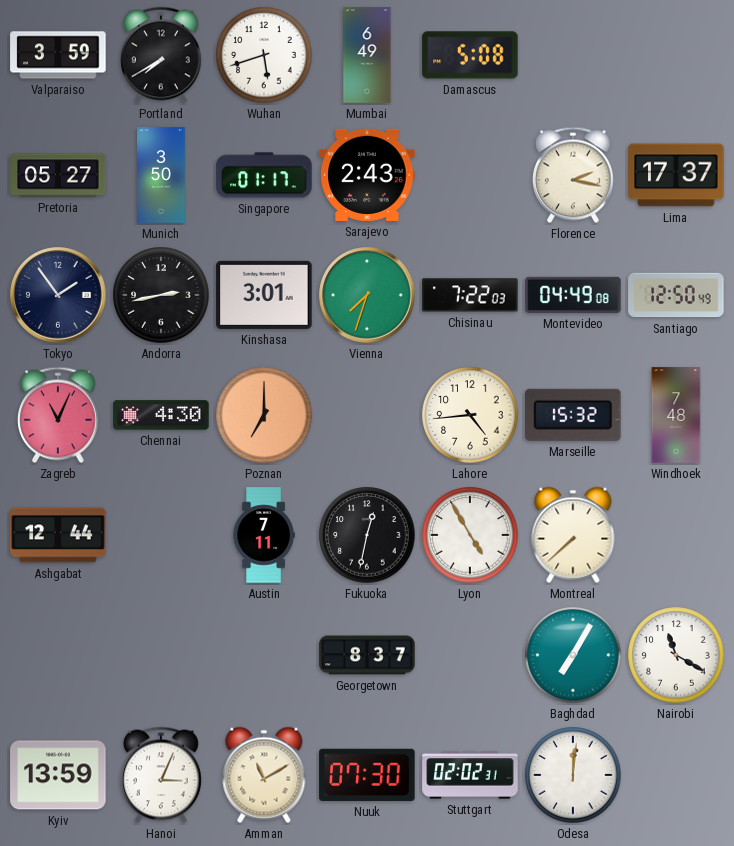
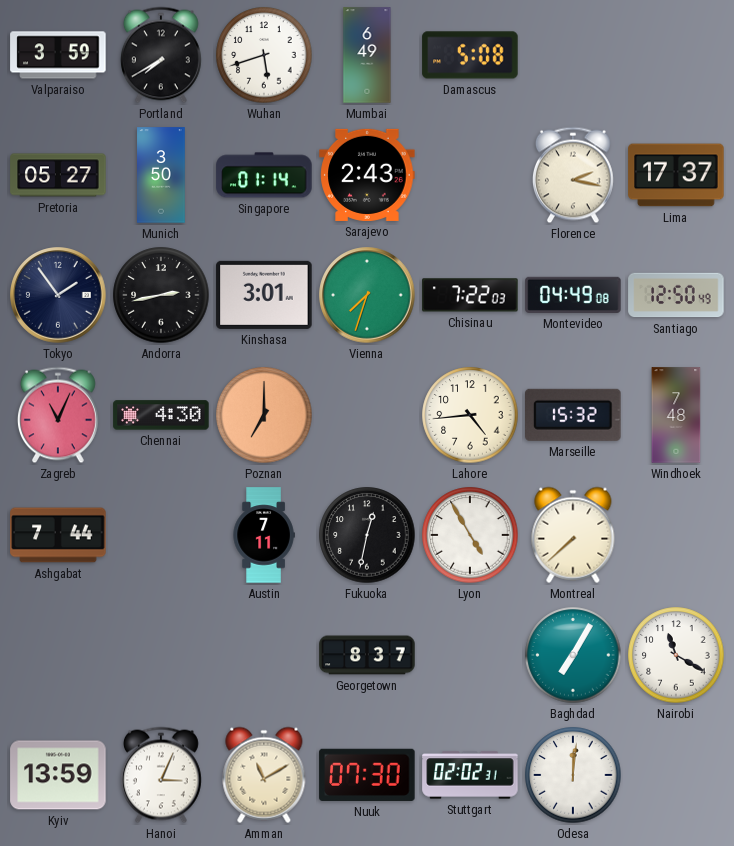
Singapore: 01:17 -> 01:14
Ashgabat: 12:44 -> 7:44
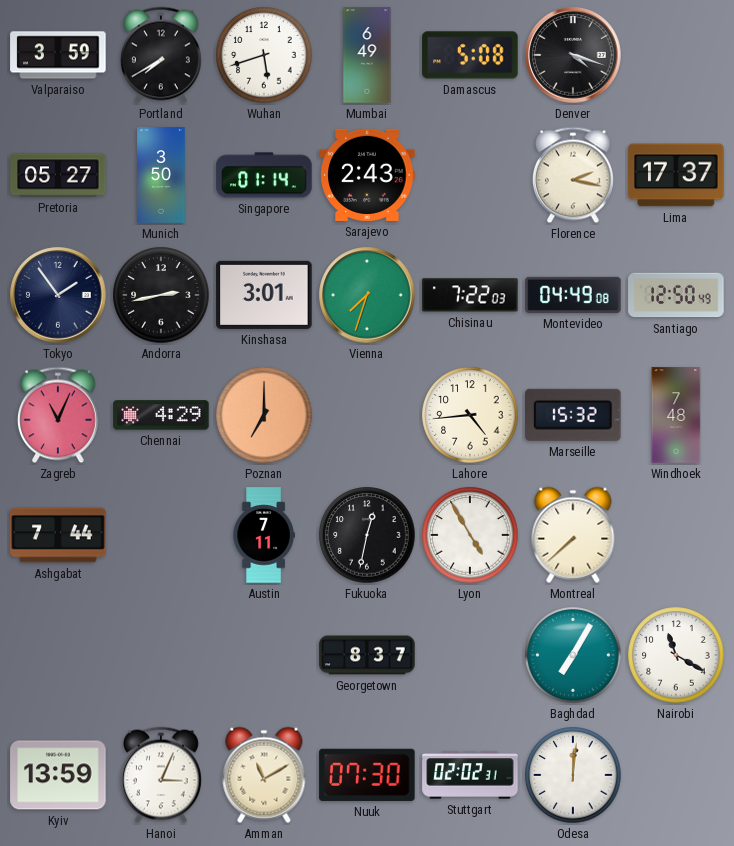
Denver: none -> 4:18
Chennai: 4:30 -> 4:29
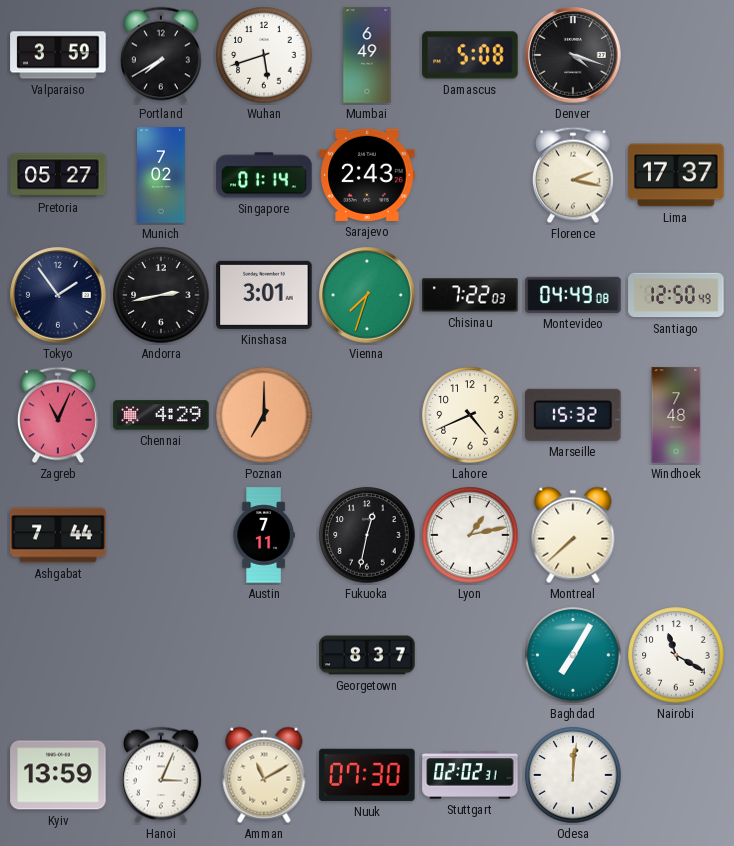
Munich: 3:50 -> 7:02
Lahore: 4:44 -> 4:41
Lyon: 4:55 -> 1:13
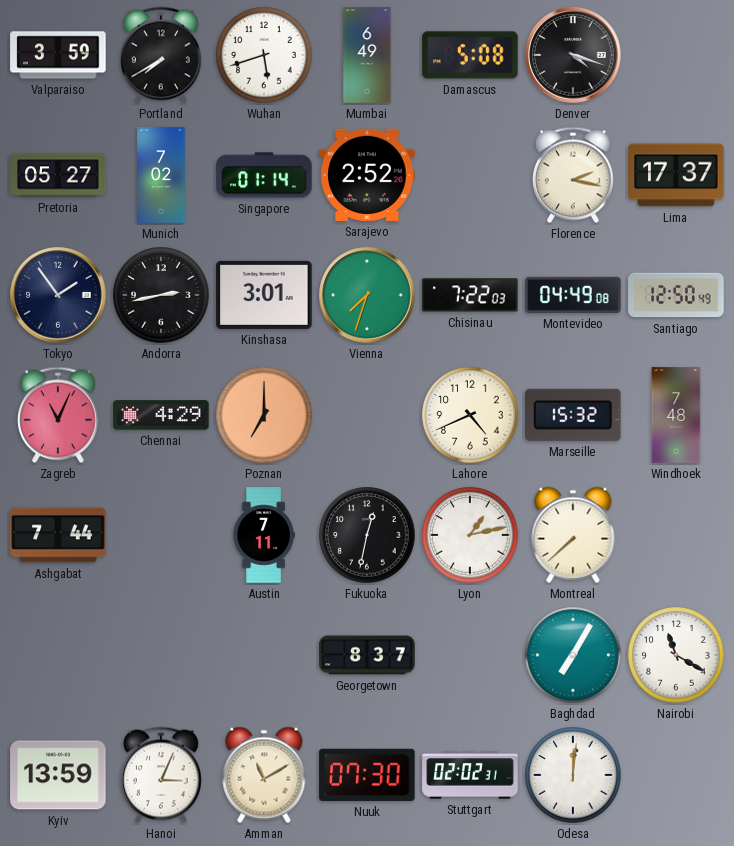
Sarajevo: 2:43 -> 2:52
